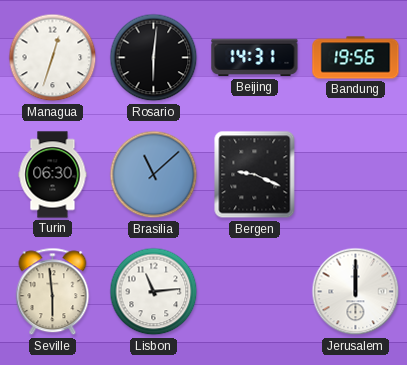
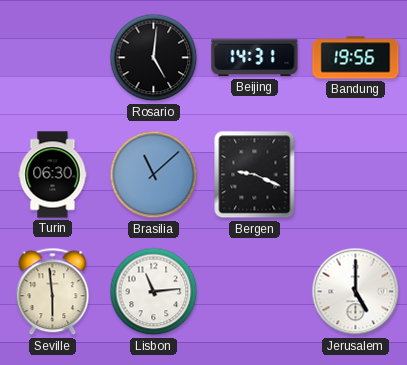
Managua: 12:33 -> none
Rosario: 6:01 -> 5:01
Jerusalem: 12:00 -> 5:00
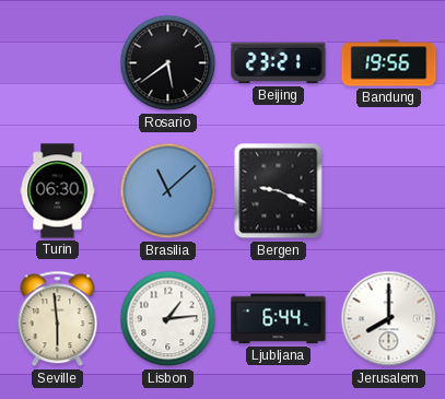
Rosario: 5:01 -> 5:39
Beijing: 14:31 -> 23:21
Lisbon: 11:14 -> 1:14
Ljubljana: none -> 6:44
Jerusalem: 5:00 -> 8:00
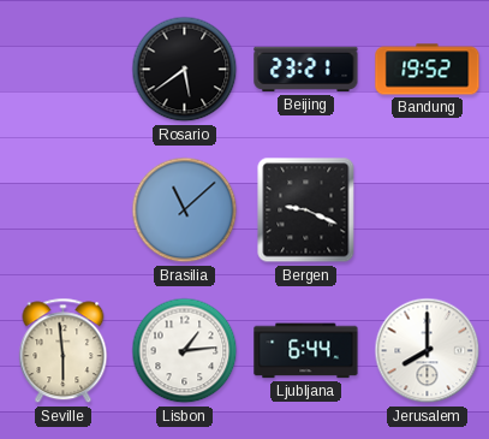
Bandung: 19:56 -> 19:52
Turin: 06:30 -> none
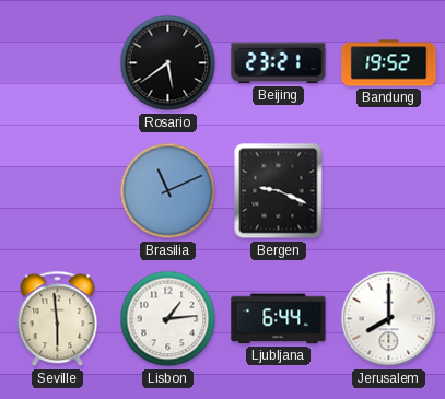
Brasilia: 11:08 -> 11:11
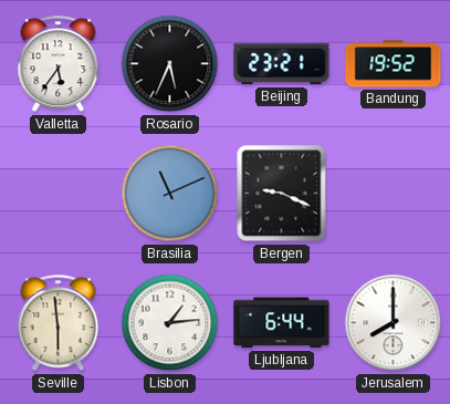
Valletta: none -> 5:36
Rosario: 5:39 -> 5:34
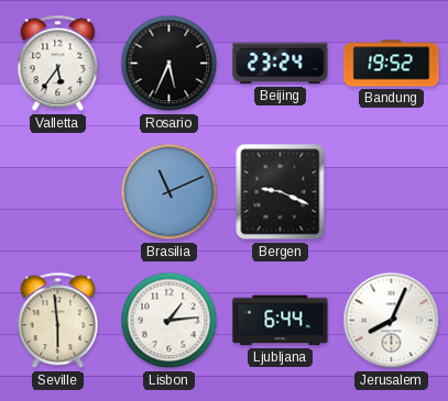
Beijing: 23:21 -> 23:24
Jerusalem: 8:00 -> 8:04
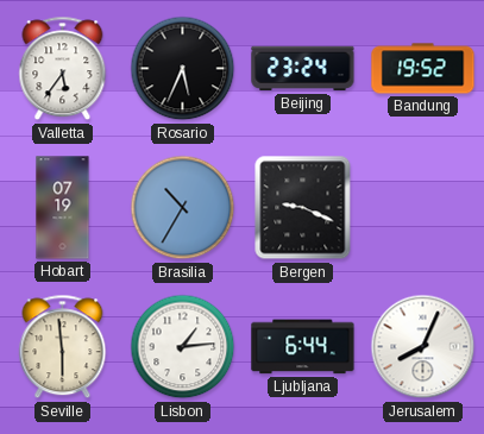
Hobart: none -> 07:19
Brasilia: 11:11 -> 10:35
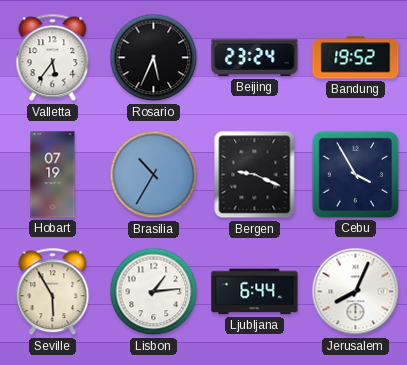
Cebu: none -> 3:55
Seville: 5:59 -> 5:55
